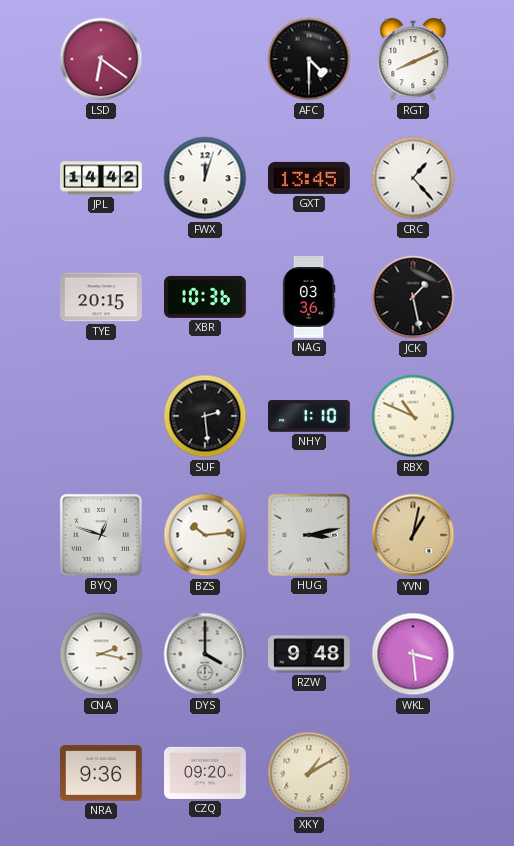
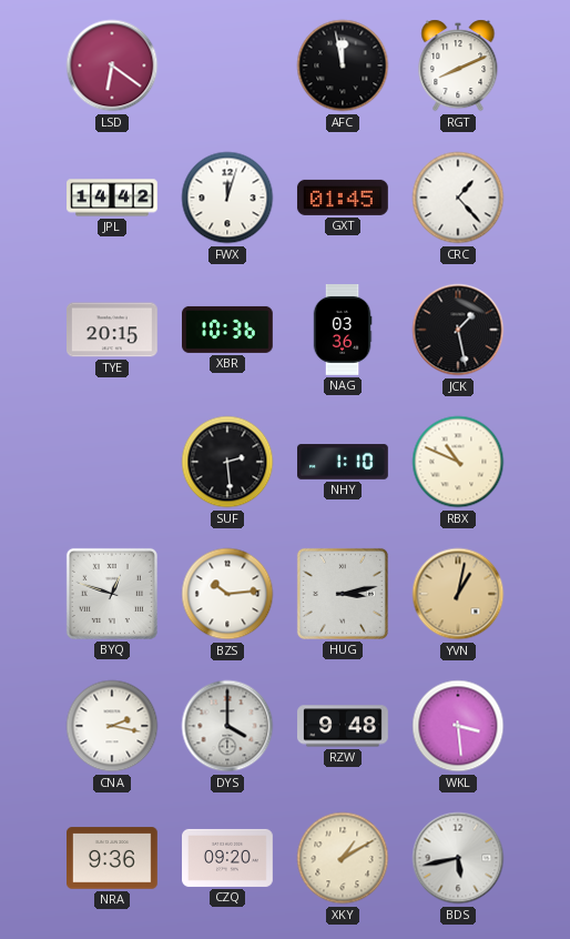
AFC: 4:30 -> 11:58
GXT: 13:45 -> 01:45
BDS: none -> 5:43
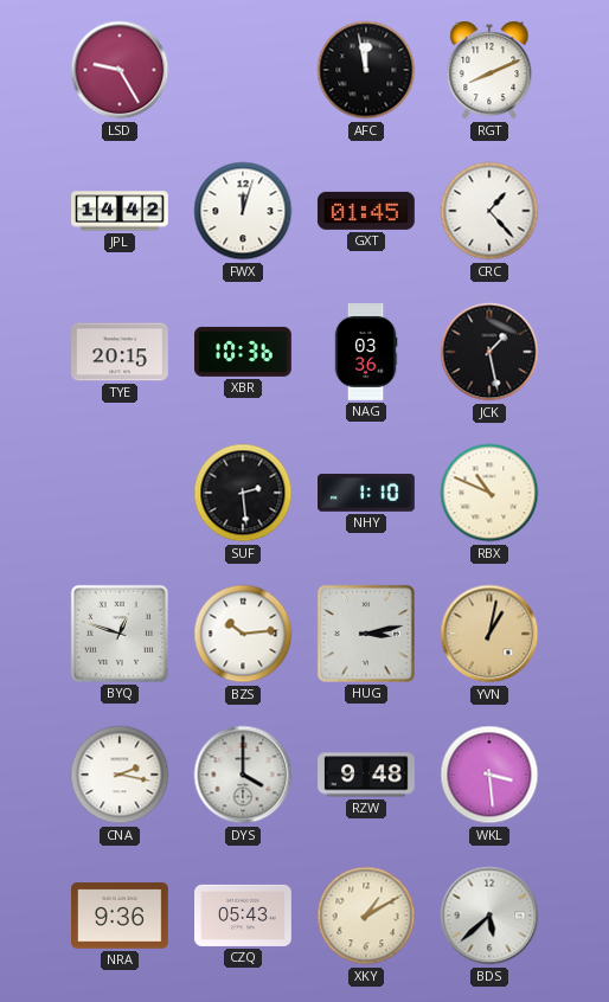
LSD: 6:21 -> 9:25
CZQ: 09:20 -> 05:43
BDS: 5:43 -> 5:38
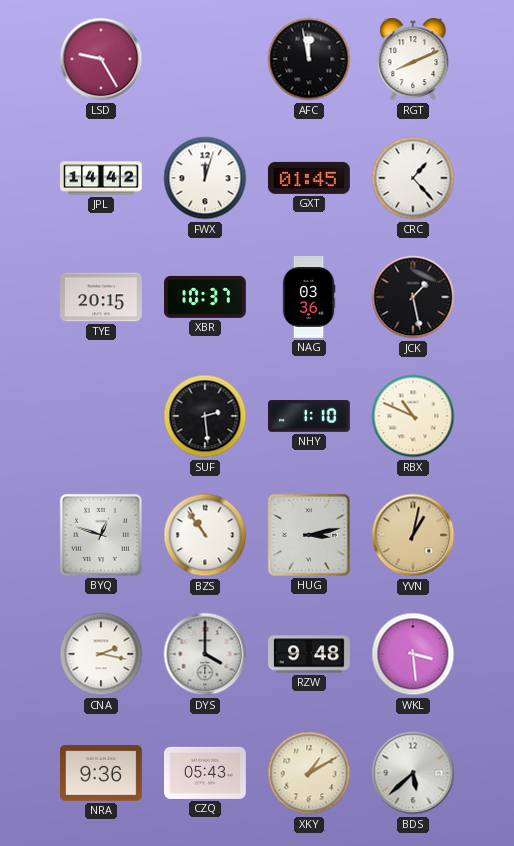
XBR: 10:36 -> 10:37
BZS: 10:14 -> 10:54
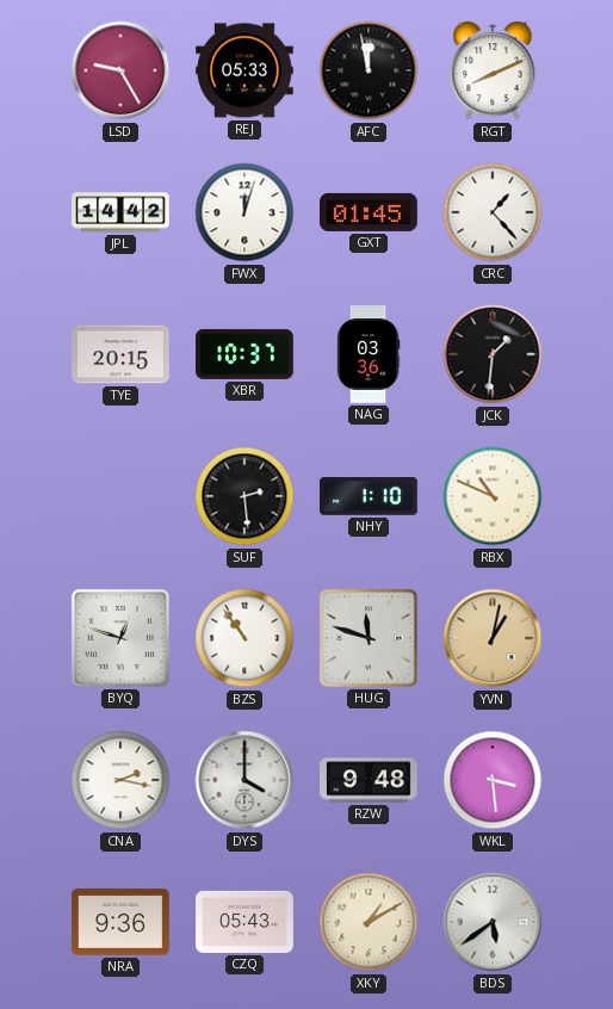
REJ: none -> 05:33
JCK: 1:28 -> 1:31
HUG: 3:13 -> 11:48
BDS: 5:38 -> 5:39
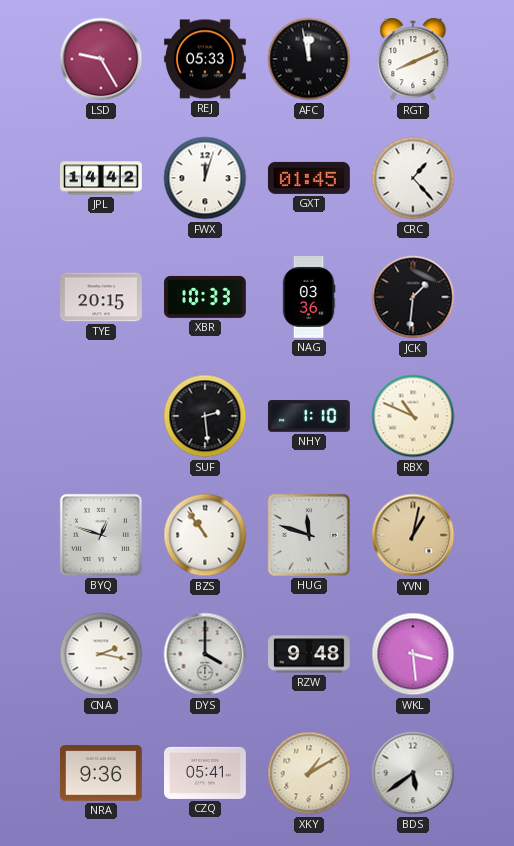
XBR: 10:37 -> 10:33
CZQ: 05:43 -> 05:41
